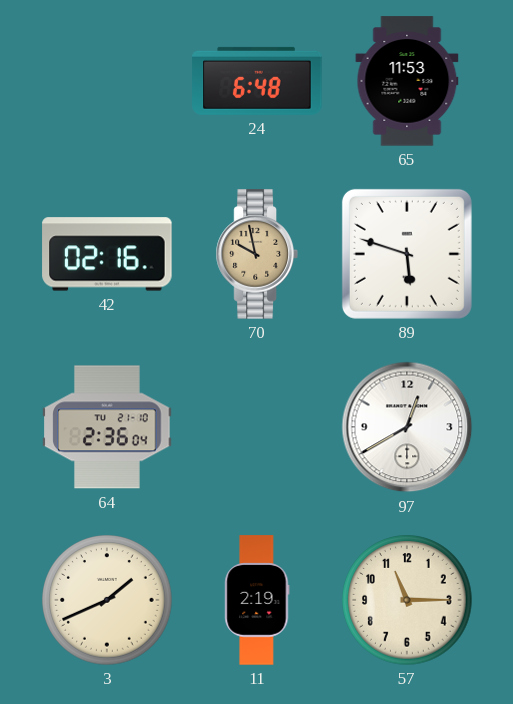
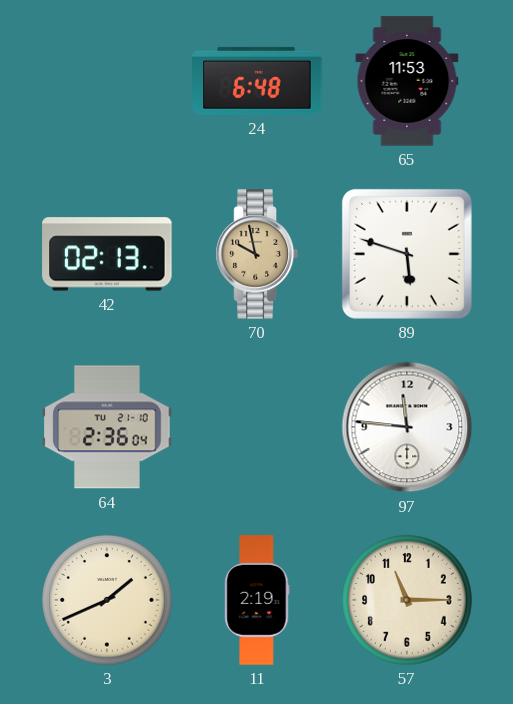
42: 02:16 -> 02:13
97: 12:40 -> 11:46
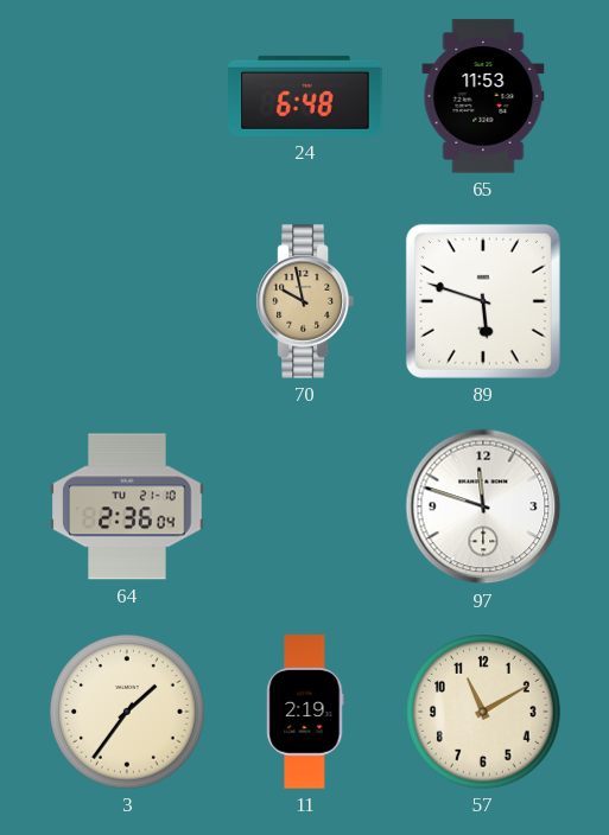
42: 02:13 -> none
97: 11:46 -> 11:48
3: 1:41 -> 1:36
57: 11:15 -> 11:10
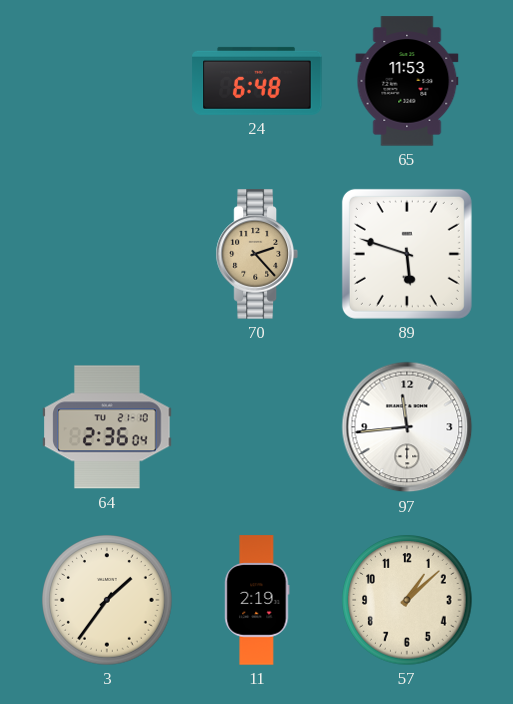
70: 9:58 -> 2:23
97: 11:48 -> 11:44
57: 11:10 -> 1:08
